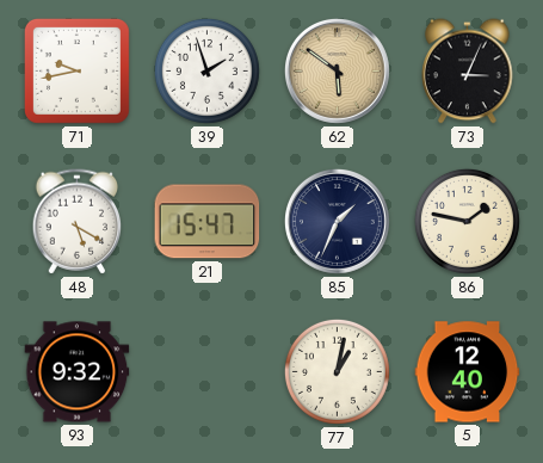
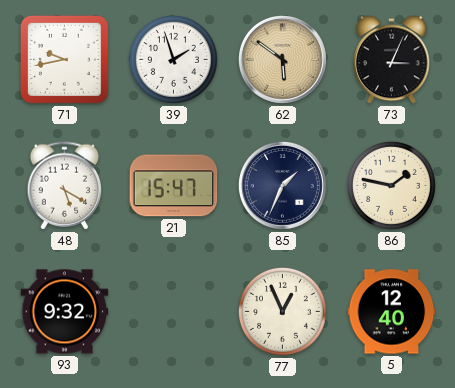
77: 1:02 -> 12:56
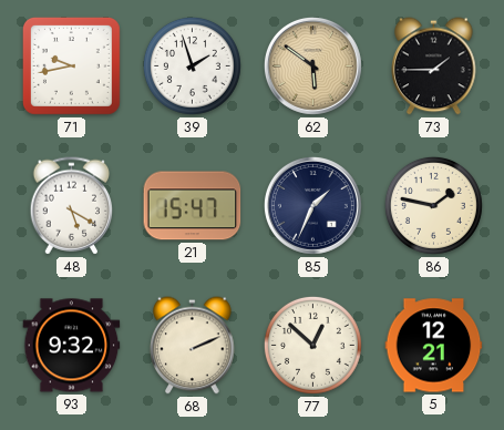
73: 3:04 -> 1:45
68: none -> 2:11
77: 12:56 -> 12:52
5: 12:40 -> 12:21
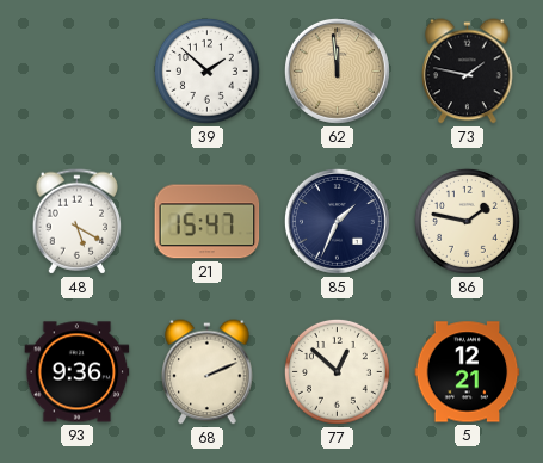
71: 9:43 -> none
39: 1:57 -> 1:52
62: 5:51 -> 11:59
73: 1:45 -> 1:47
93: 9:32 -> 9:36
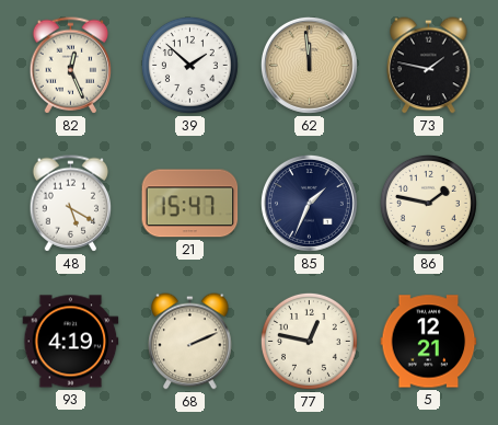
82: none -> 12:26
93: 9:36 -> 4:19
77: 12:52 -> 12:47
